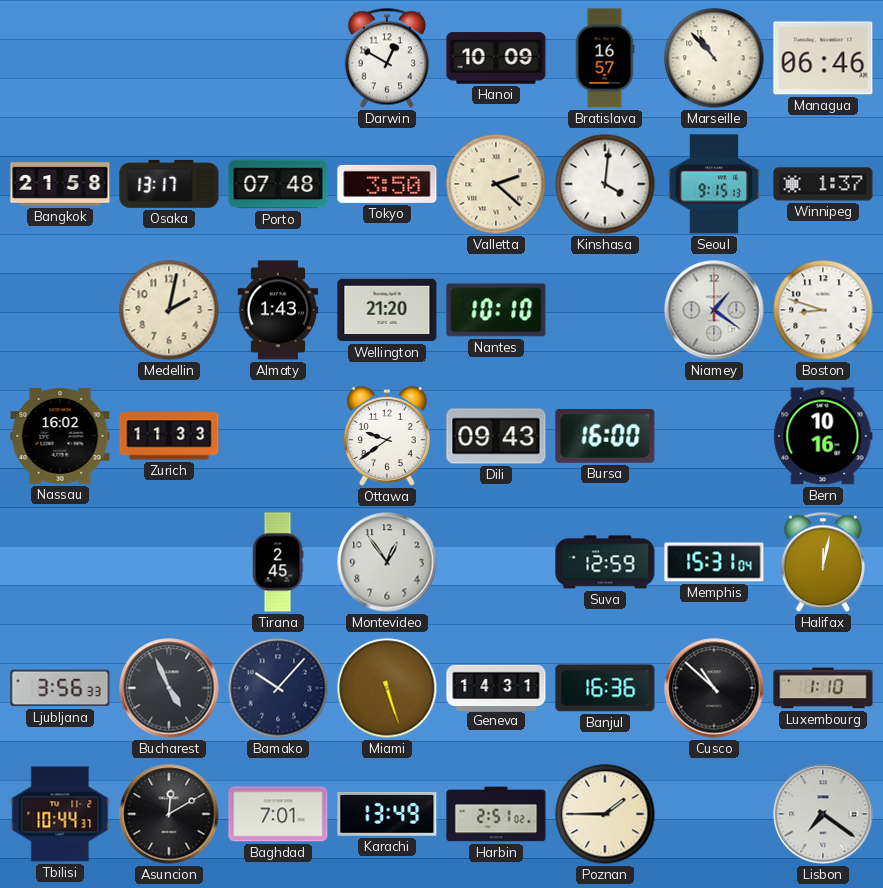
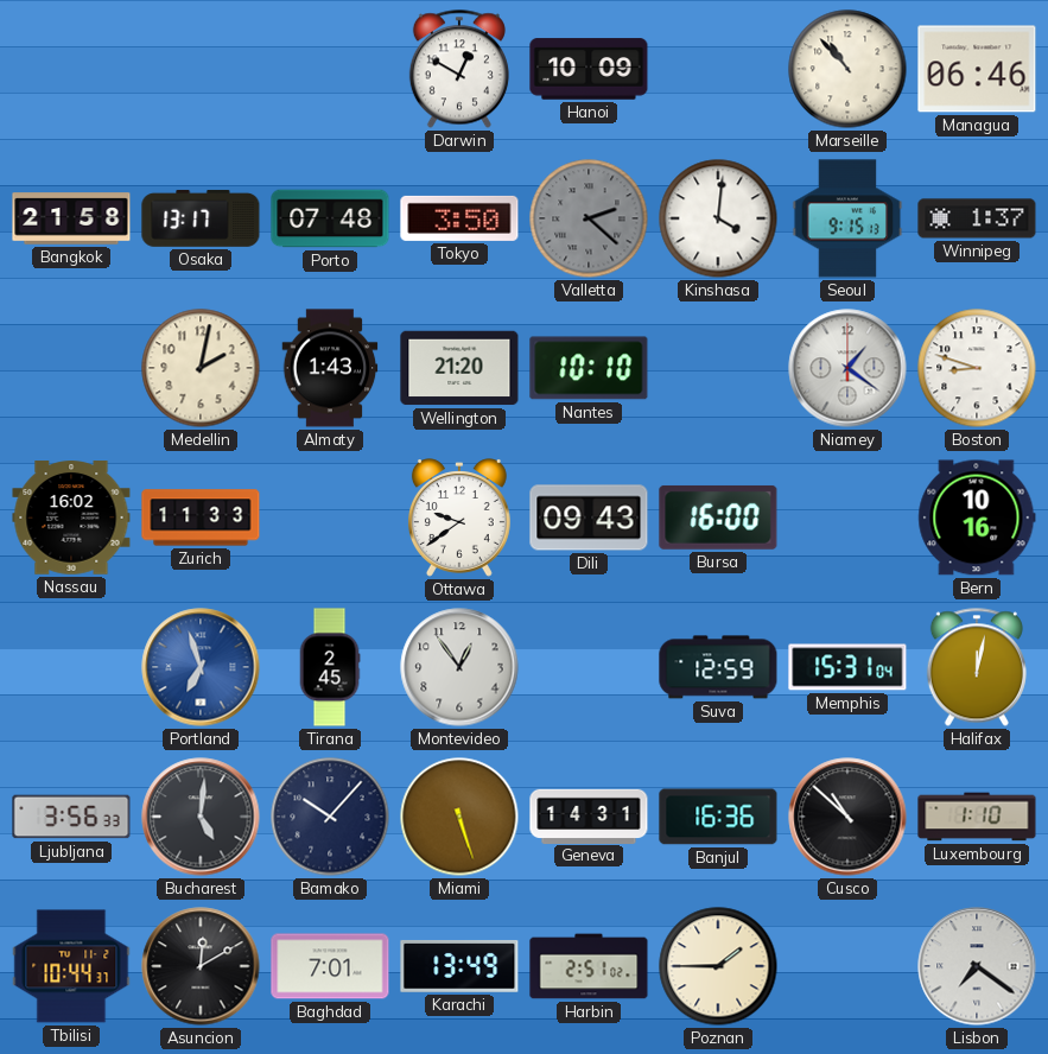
Bratislava: 16:57 -> none
Valletta dial: cream -> grey
Portland: none -> 6:57
Bucharest: 4:56 -> 5:01
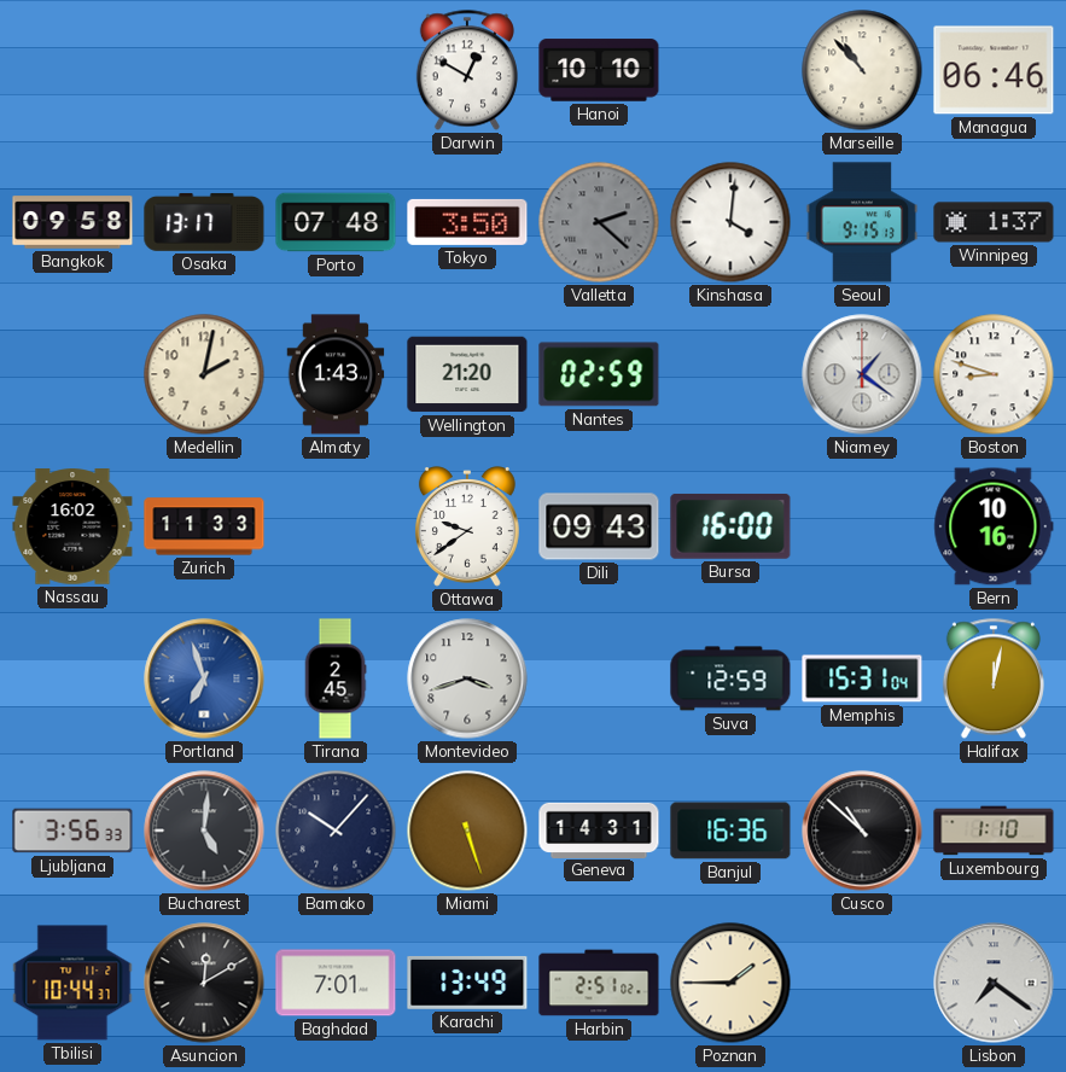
Hanoi: 10:09 -> 10:10
Bangkok: 21:58 -> 09:58
Nantes: 10:10 -> 02:59
Montevideo: 12:54 -> 3:42
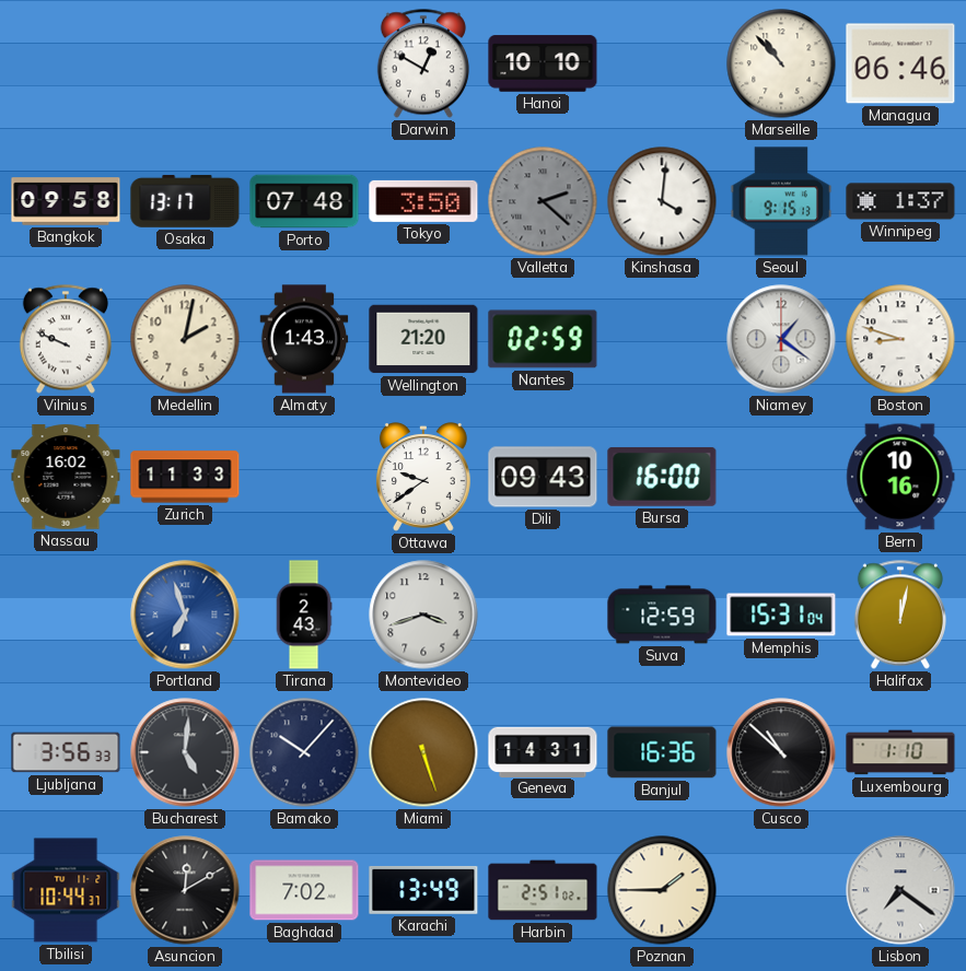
Vilnius: none -> 9:49
Tirana: 2:45 -> 2:43
Baghdad: 7:01 -> 7:02
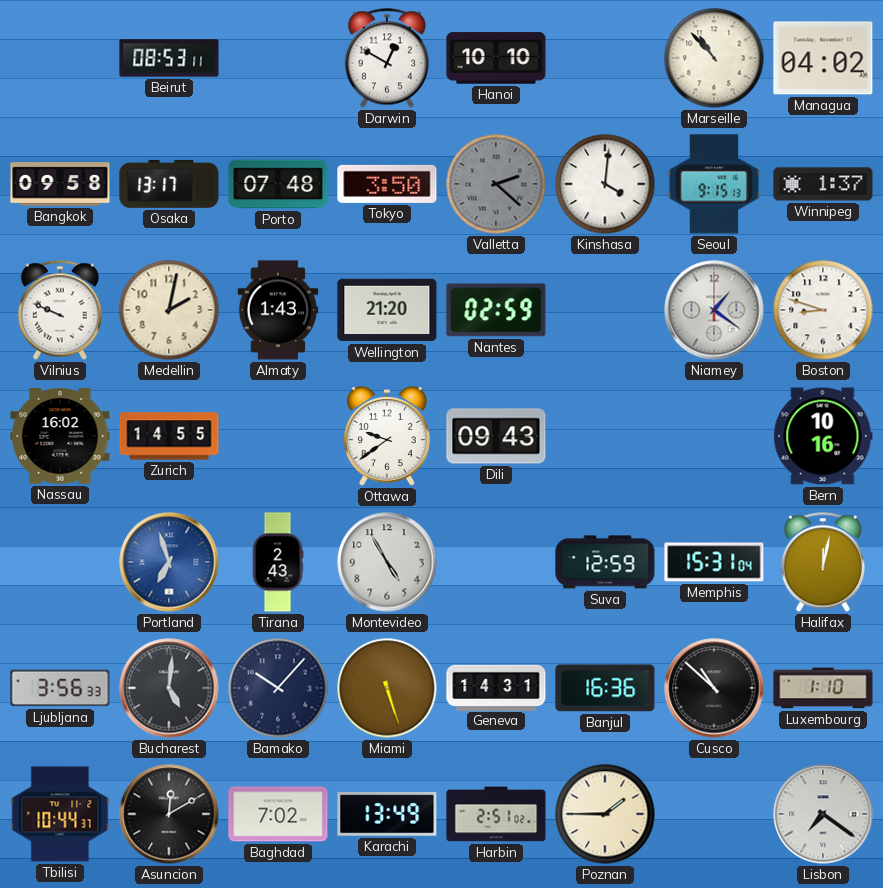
Beirut: none -> 08:53
Managua: 06:46 -> 04:02
Zurich: 11:33 -> 14:55
Bursa: 16:00 -> none
Montevideo: 3:42 -> 4:55
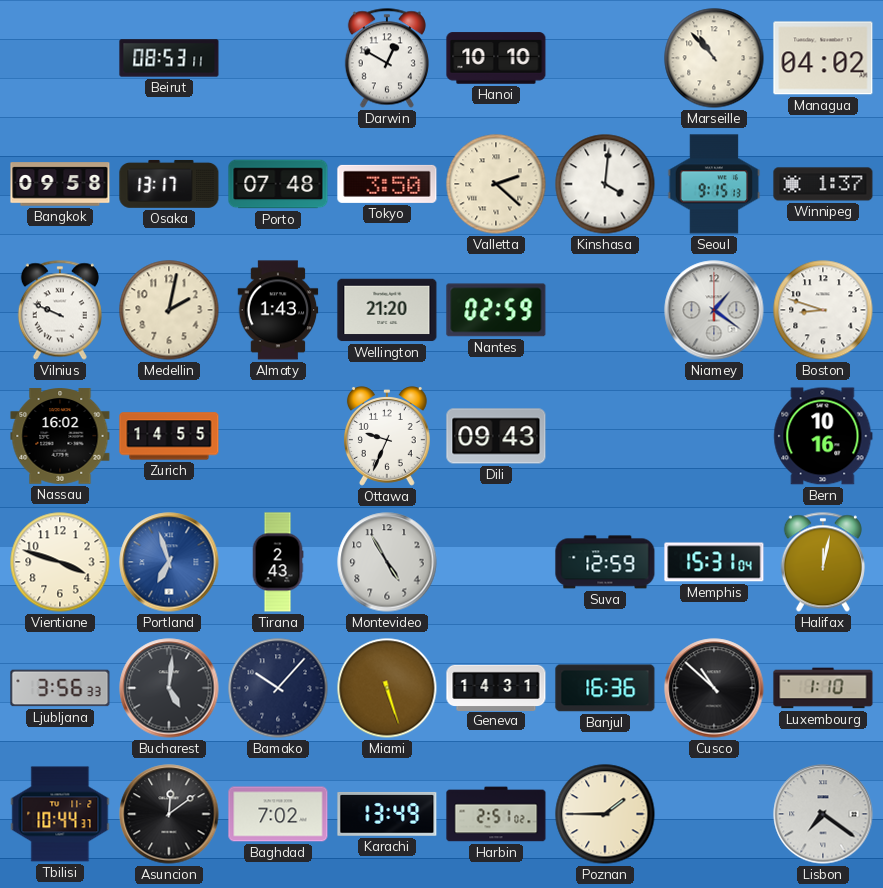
Valletta dial: grey -> cream
Ottawa: 9:39 -> 9:34
Vientiane: none -> 3:48
Asuncion: 12:10 -> 12:09
